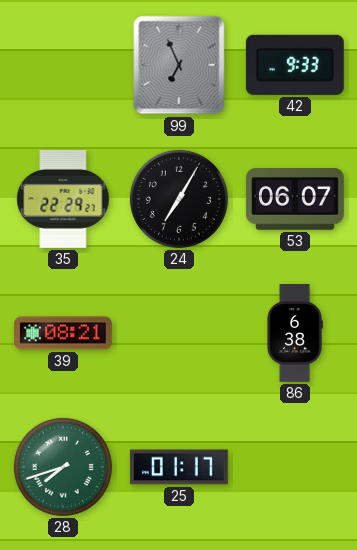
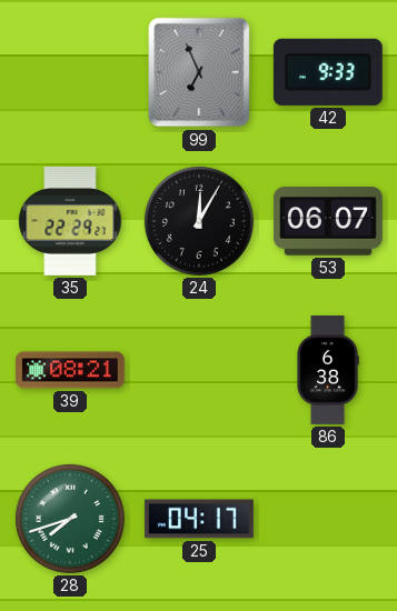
24: 7:05 -> 12:05
25: 01:17 -> 04:17
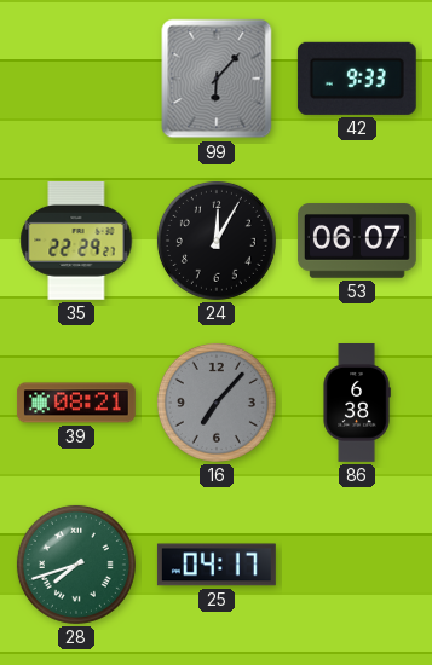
99: 6:56 -> 6:07
16: none -> 7:07
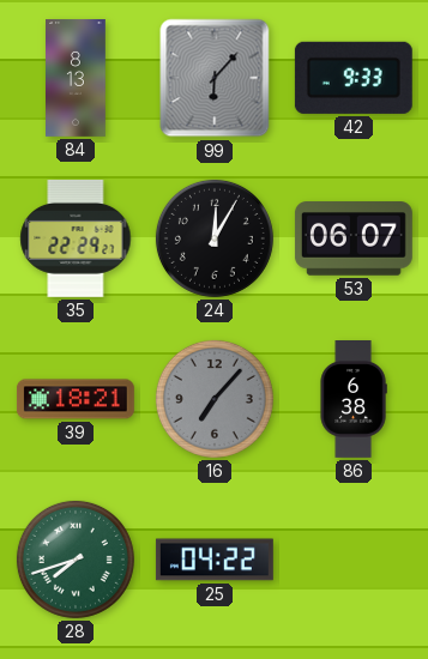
84: none -> 8:13
39: 08:21 -> 18:21
25: 04:17 -> 04:22
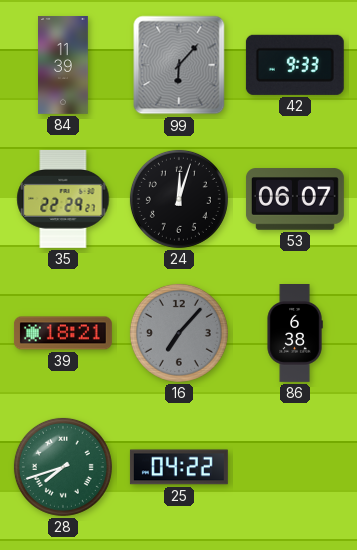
84: 8:13 -> 11:39
24: 12:05 -> 12:03
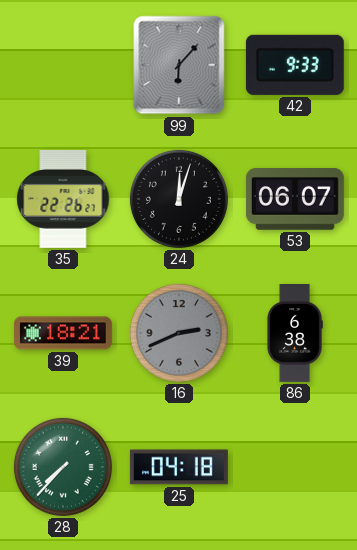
84: 11:39 -> none
35: 22:29 -> 22:26
16: 7:07 -> 2:41
28: 7:42 -> 7:37
25: 04:22 -> 04:18
